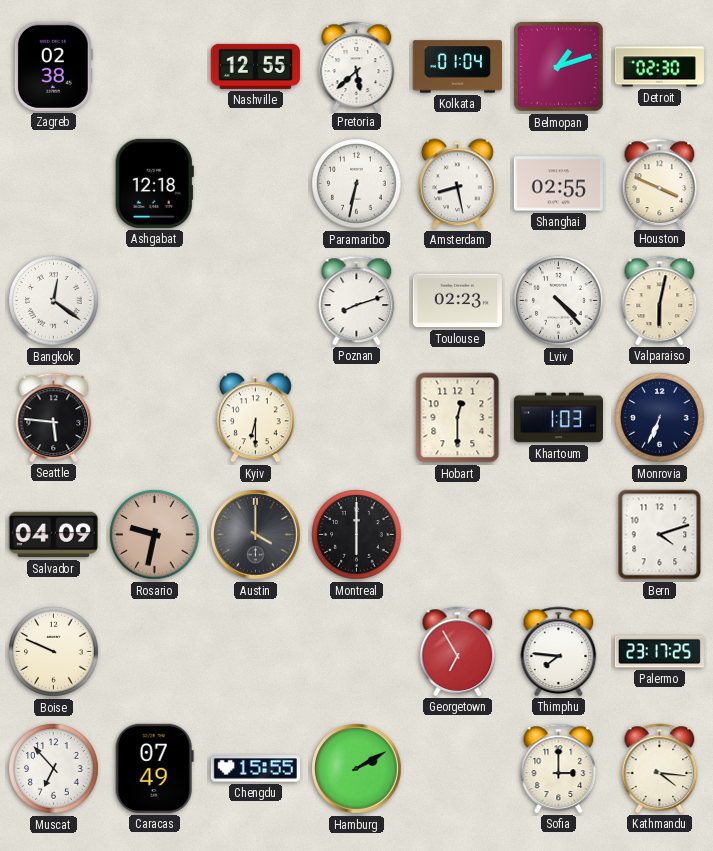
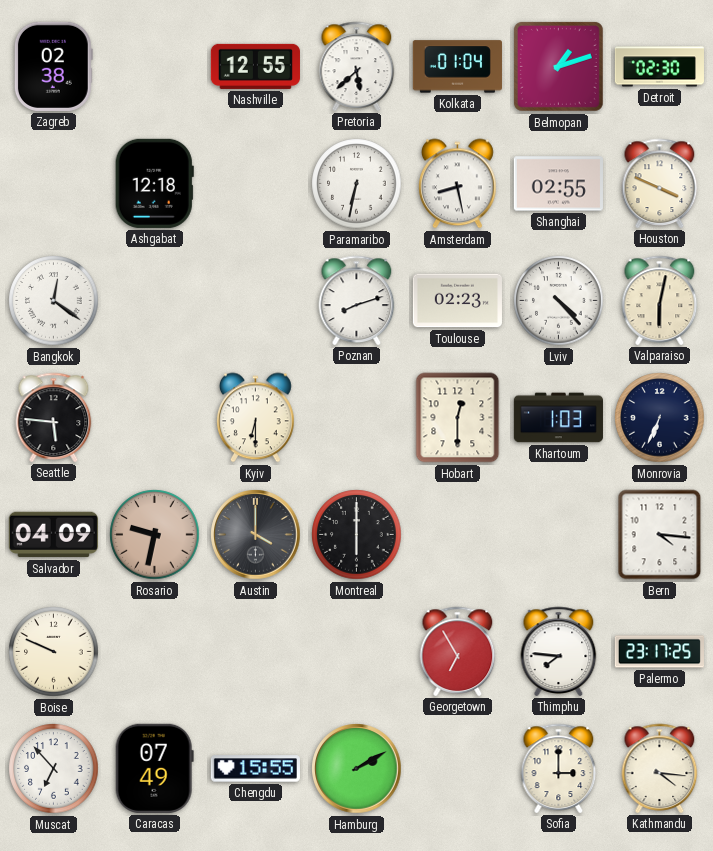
Bern: 4:12 -> 4:16
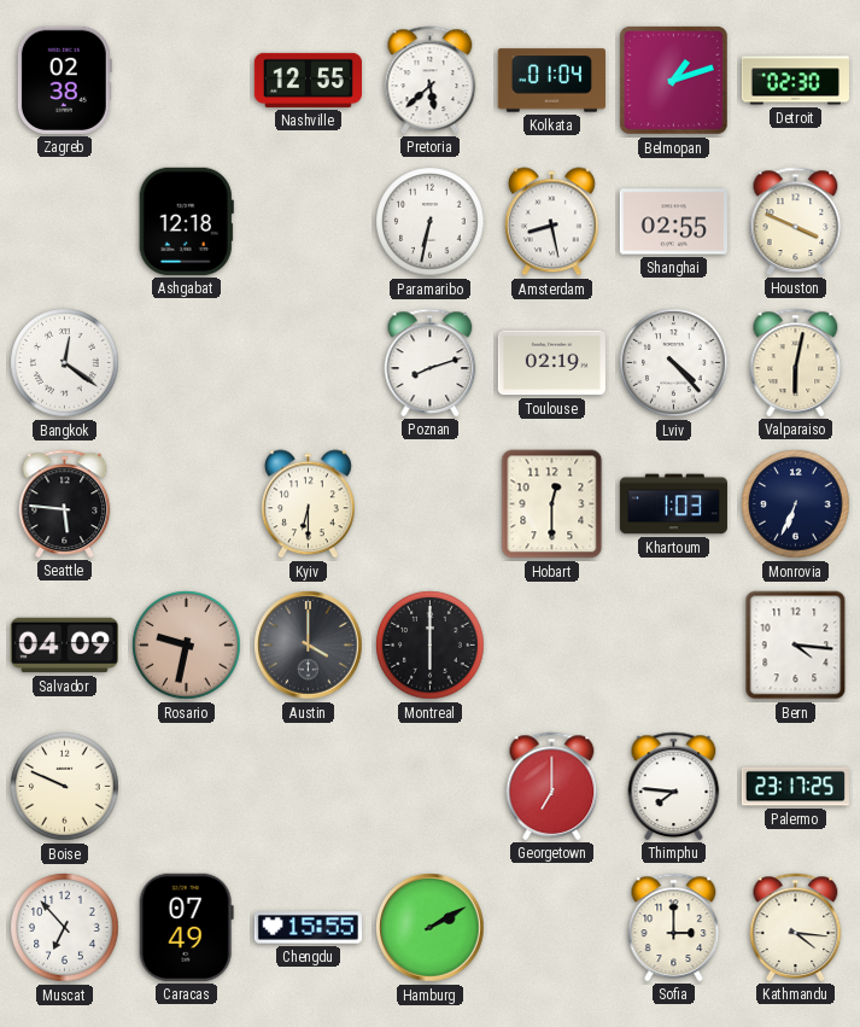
Toulouse: 02:23 -> 02:19
Georgetown: 6:55 -> 7:00
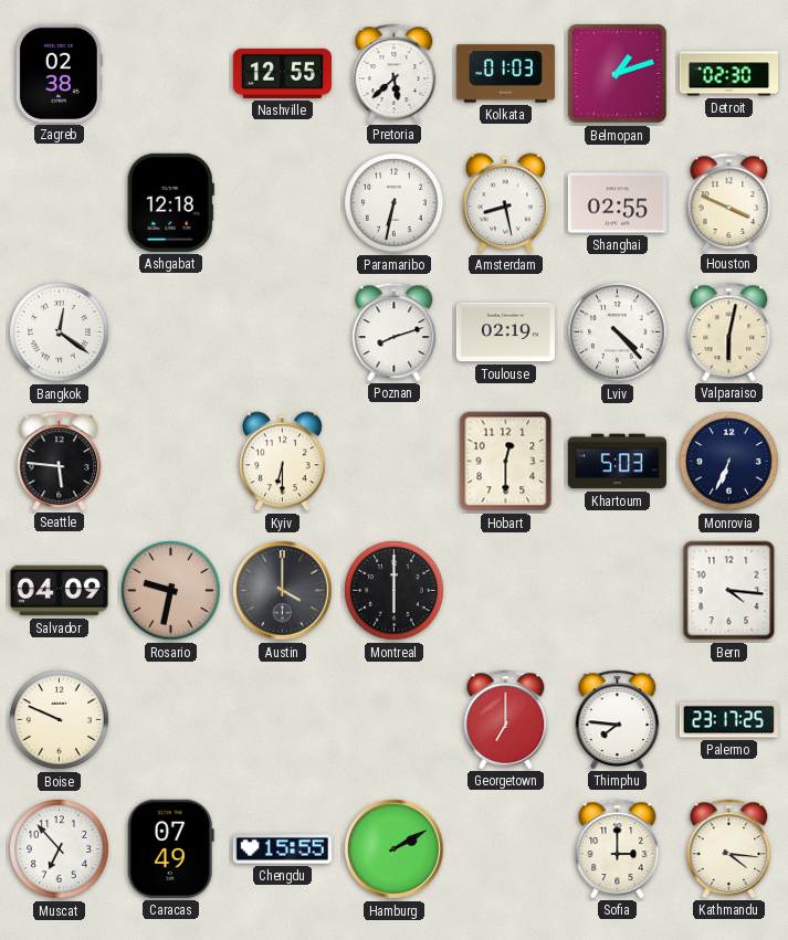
Kolkata: 01:04 -> 01:03
Khartoum: 1:03 -> 5:03
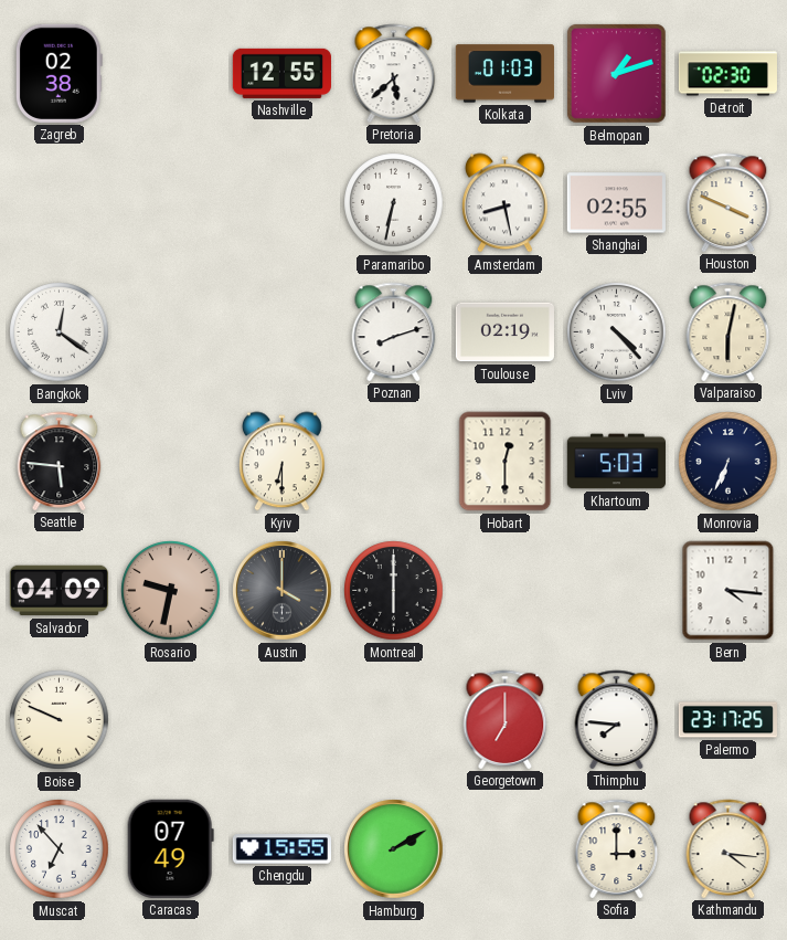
Ashgabat: 12:18 -> none
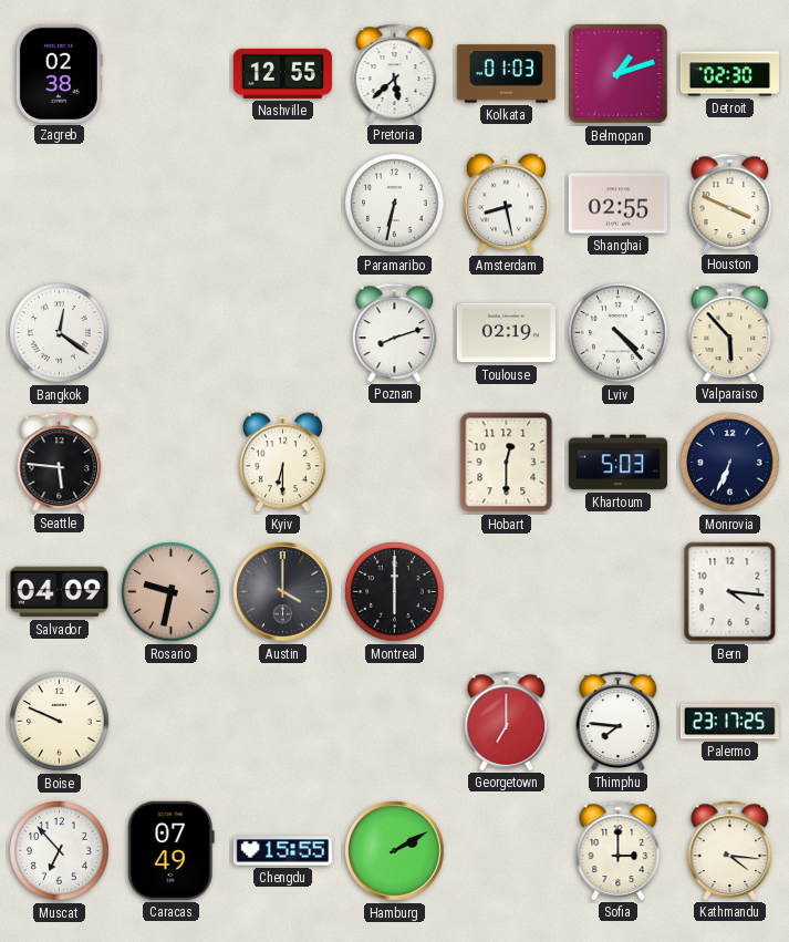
Valparaiso: 6:02 -> 5:53
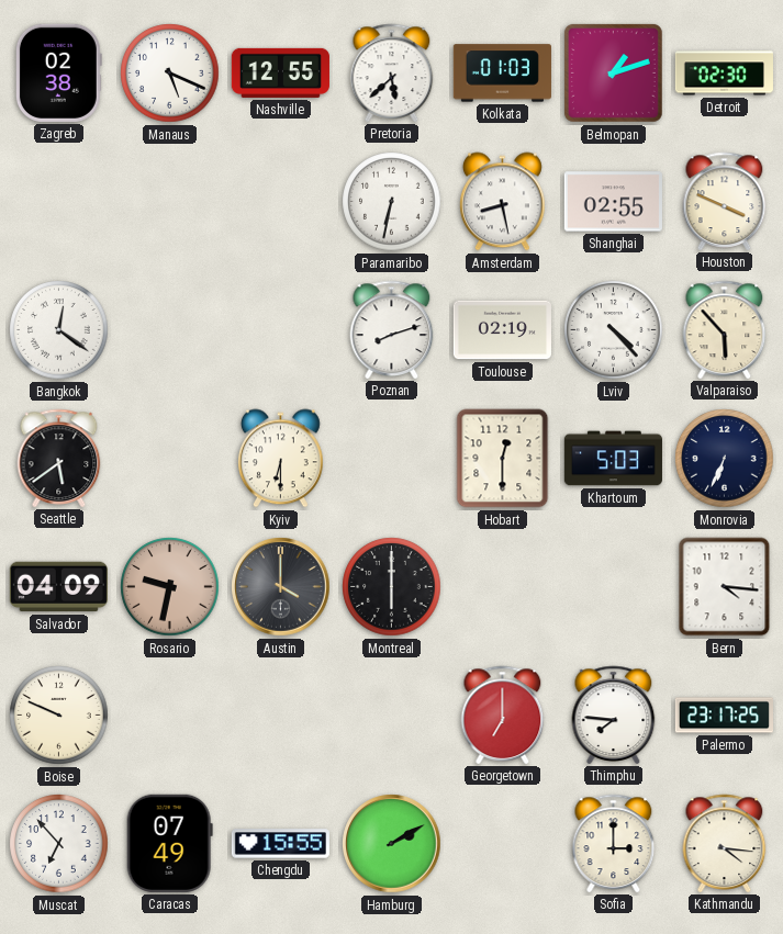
Manaus: none -> 5:19
Seattle: 5:46 -> 5:39
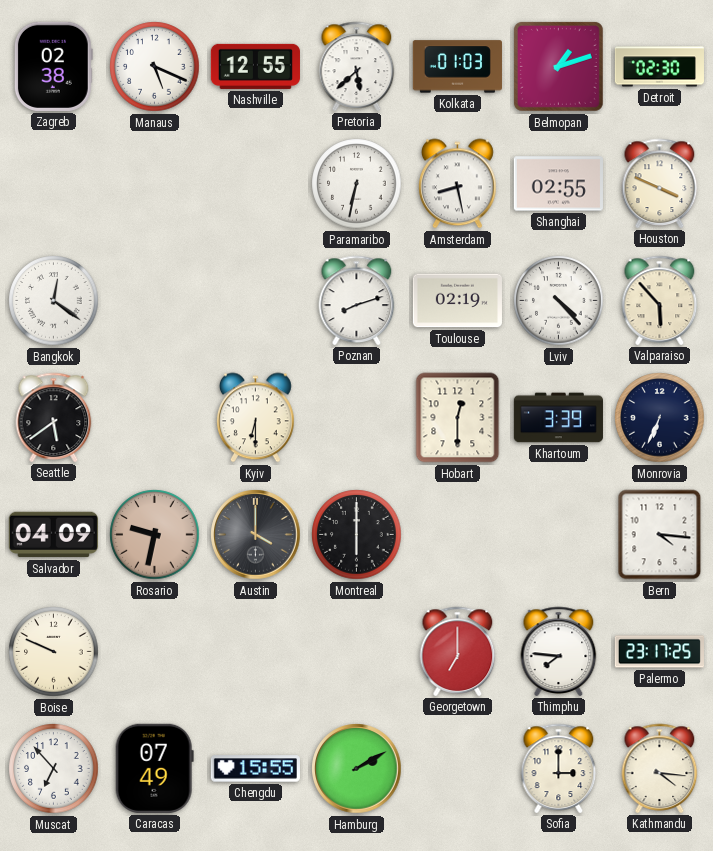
Khartoum: 5:03 -> 3:39
